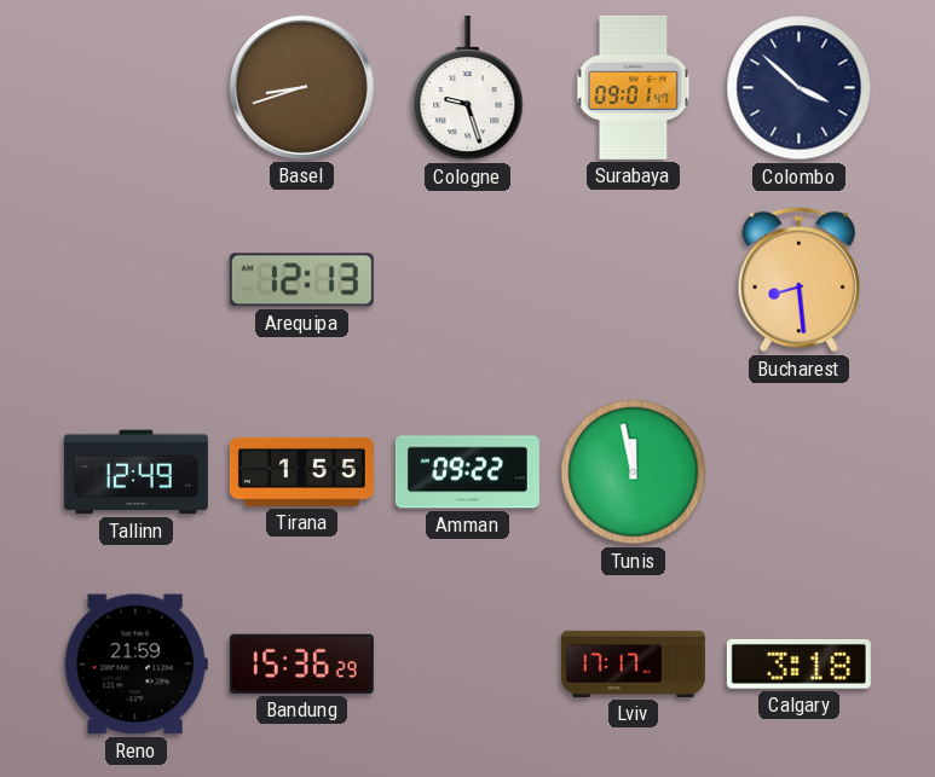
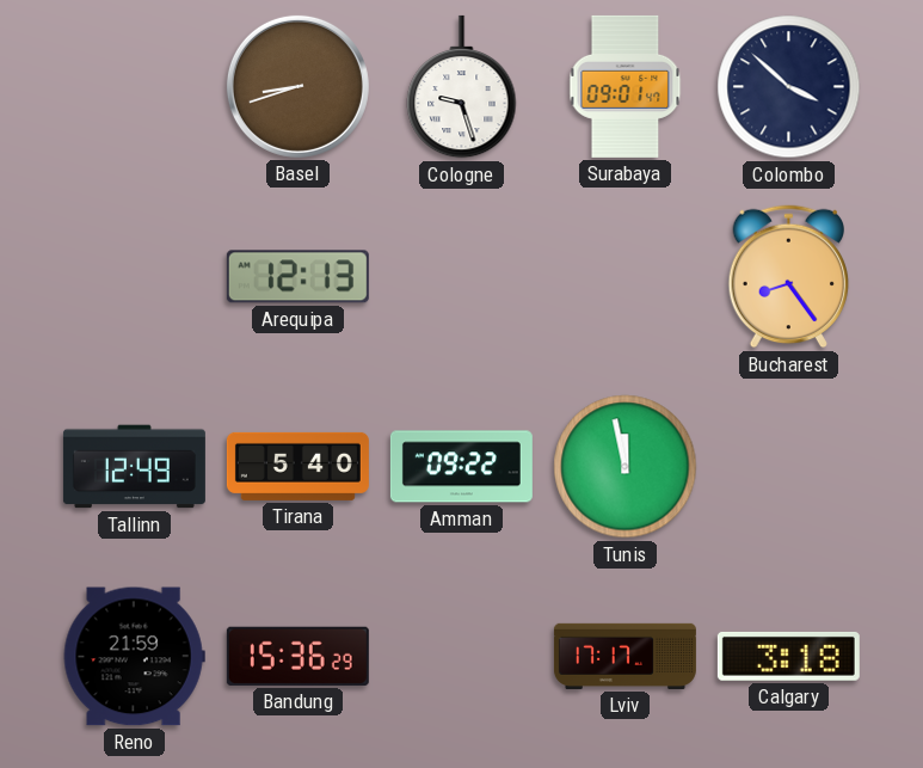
Bucharest: 8:29 -> 8:24
Tirana: 1:55 -> 5:40
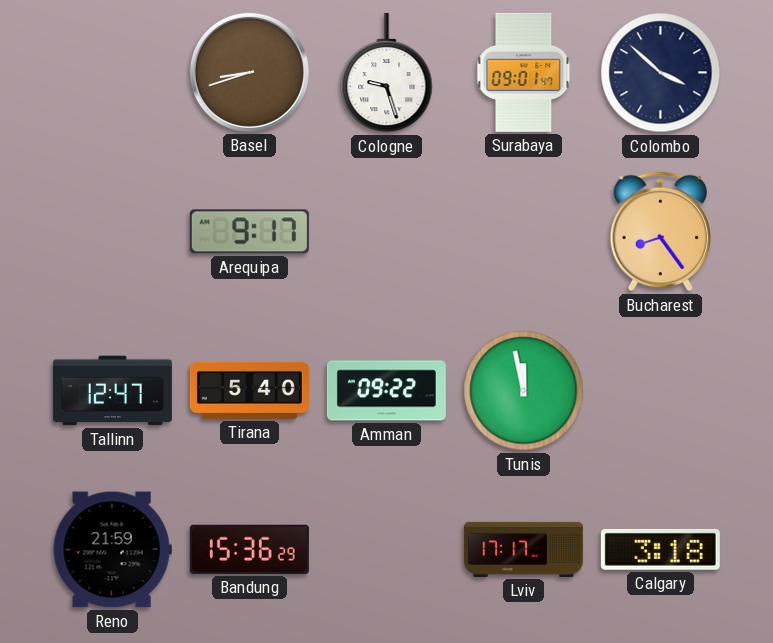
Arequipa: 12:13 -> 9:17
Tallinn: 12:49 -> 12:47
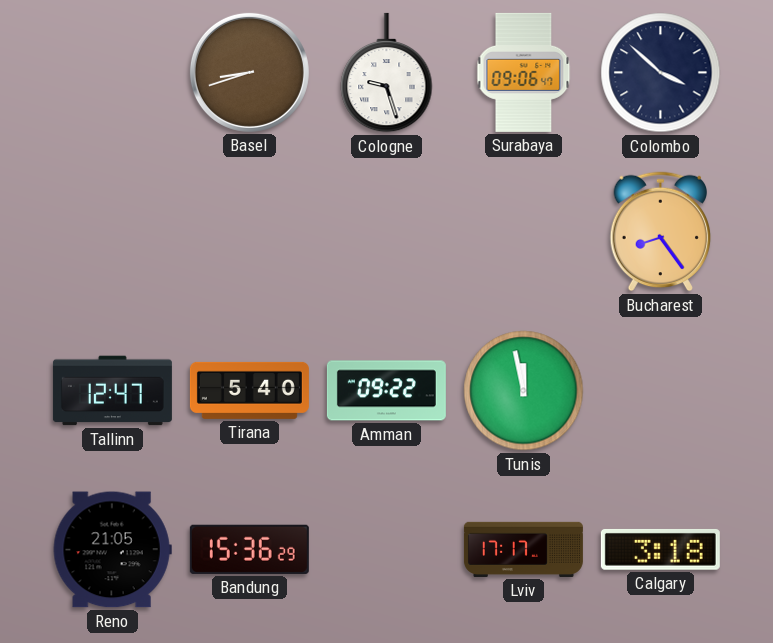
Surabaya: 09:01 -> 09:06
Arequipa: 9:17 -> none
Reno: 21:59 -> 21:05
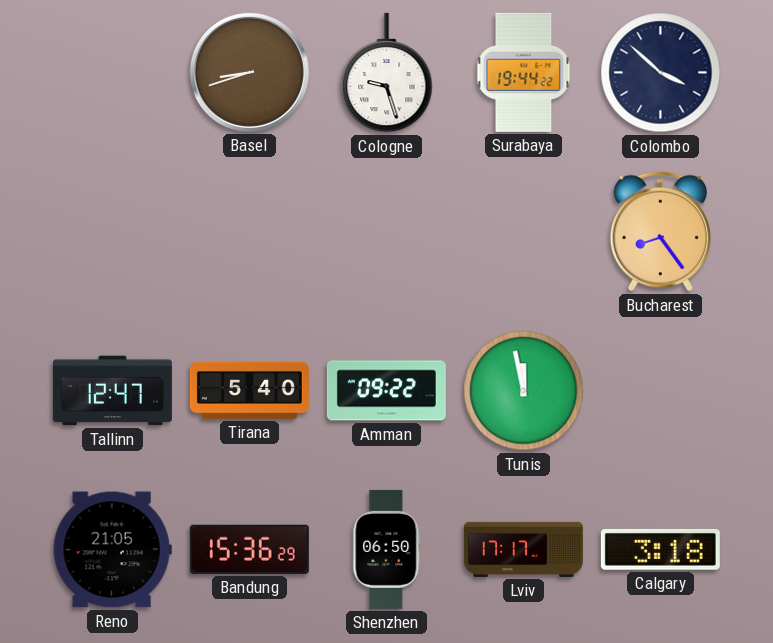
Surabaya: 09:06 -> 19:44
Shenzhen: none -> 06:50
